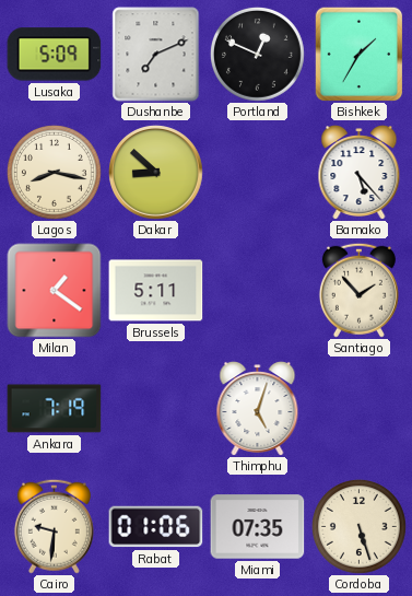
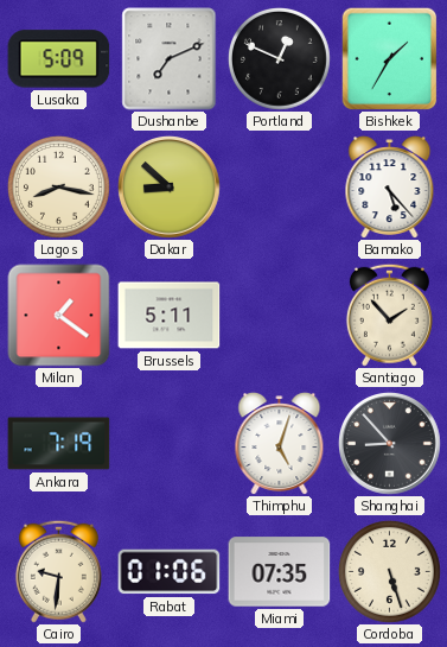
Shanghai: none -> 8:53
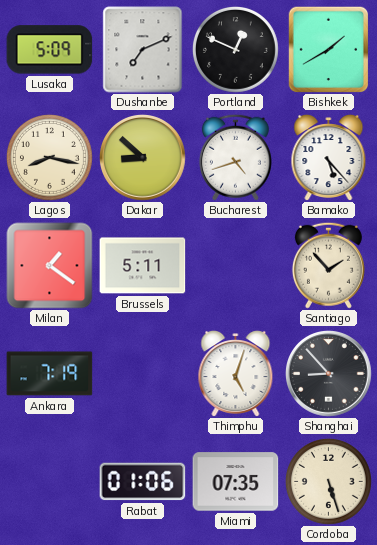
Bishkek: 1:35 -> 1:40
Bucharest: none -> 4:42
Cairo: 9:31 -> none
